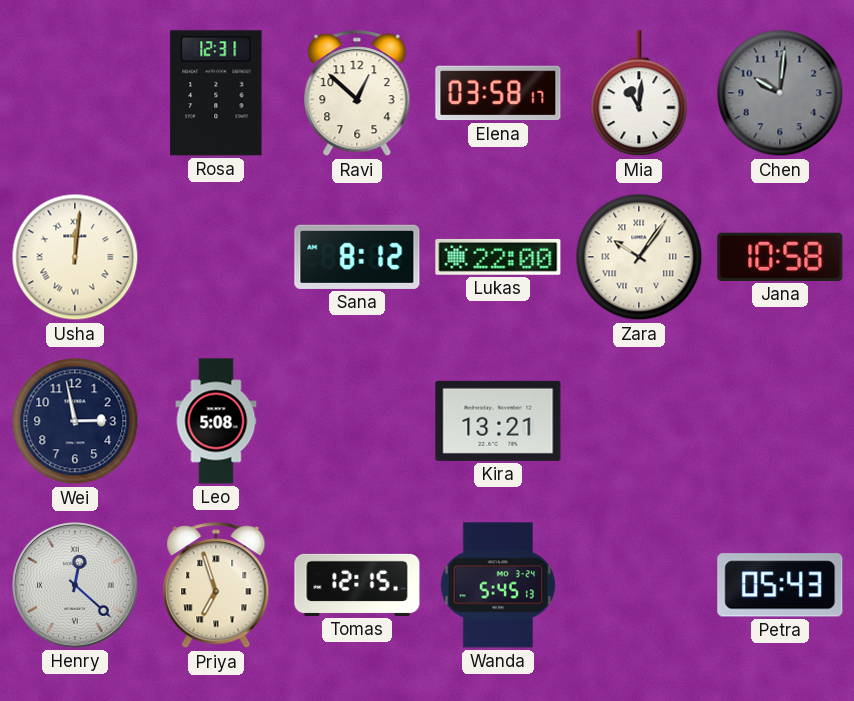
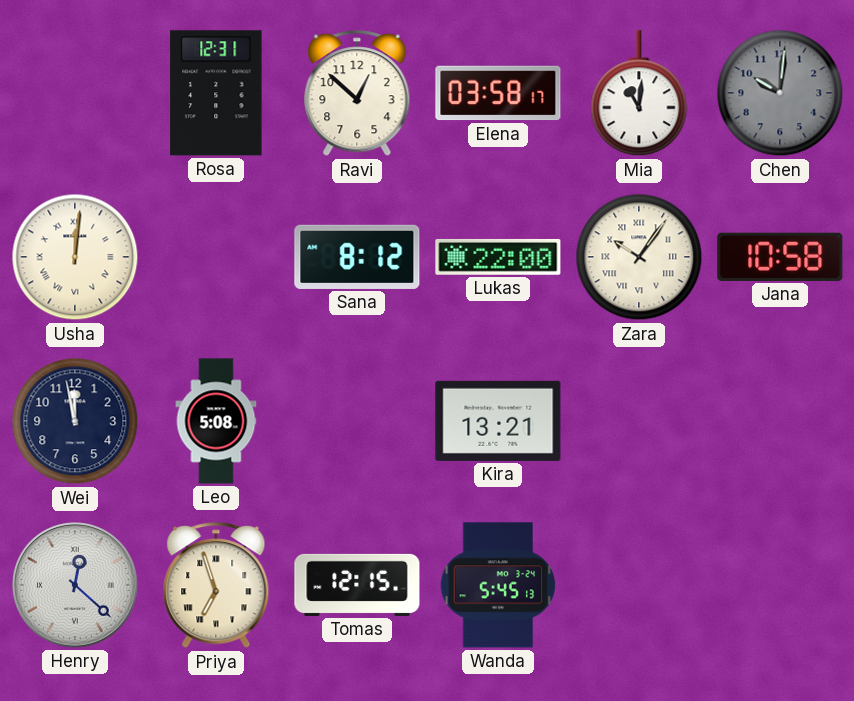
Wei: 2:58 -> 11:58
Petra: 05:43 -> none
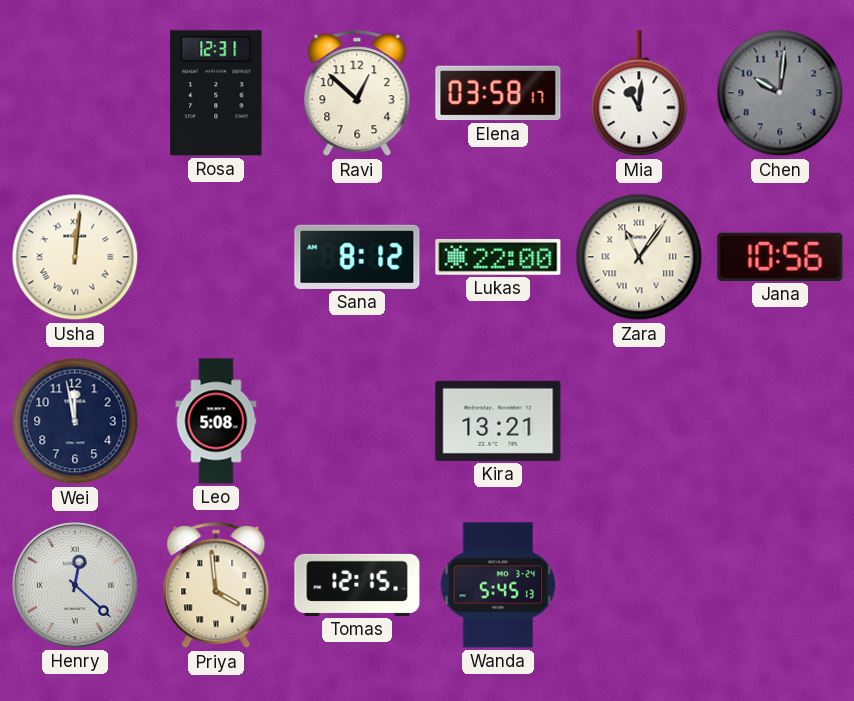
Zara: 10:06 -> 11:06
Jana: 10:58 -> 10:56
Priya: 6:57 -> 3:59
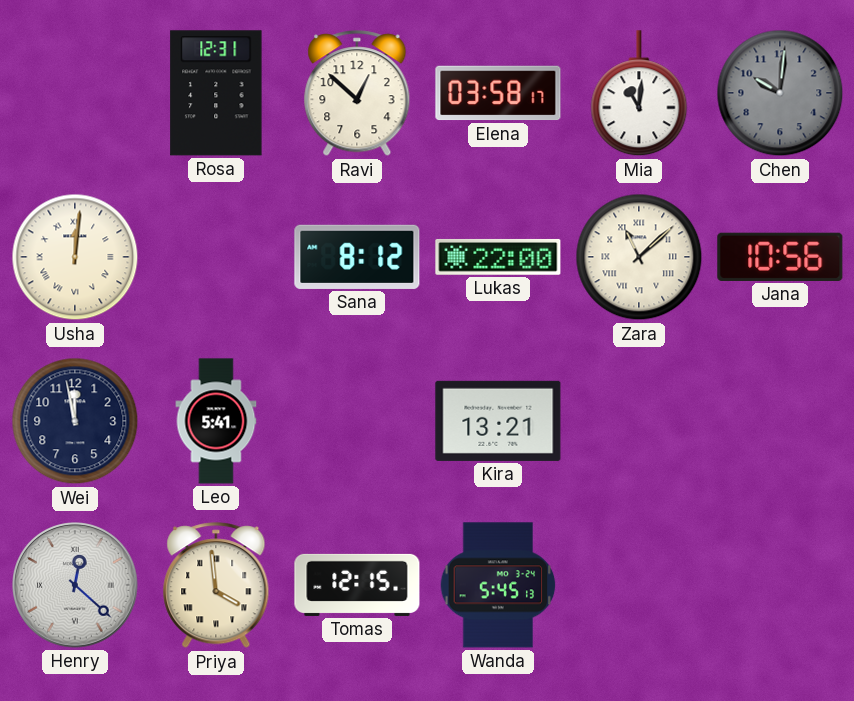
Zara: 11:06 -> 11:08
Leo: 5:08 -> 5:41
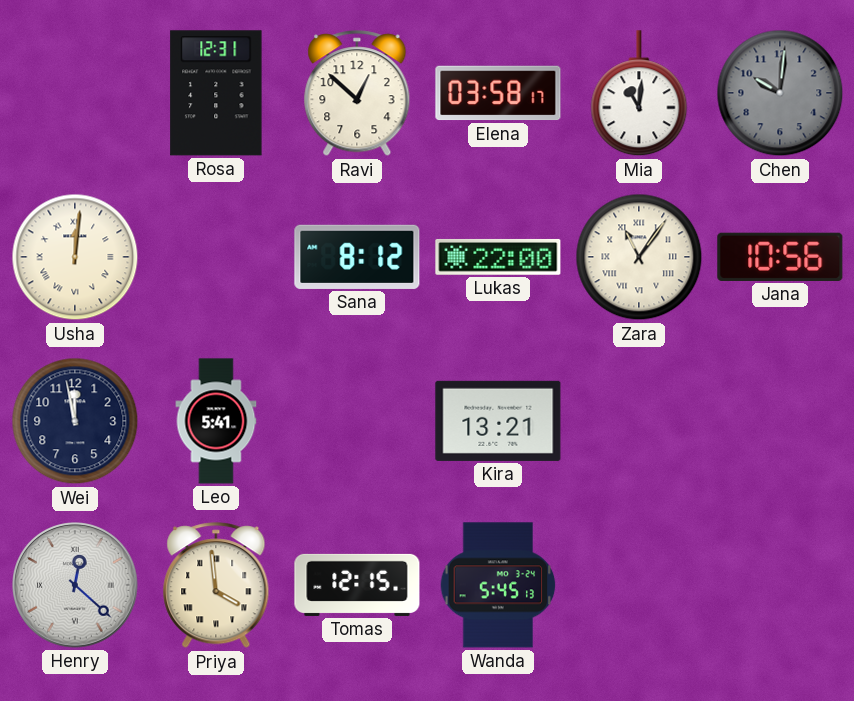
Zara: 11:08 -> 11:06
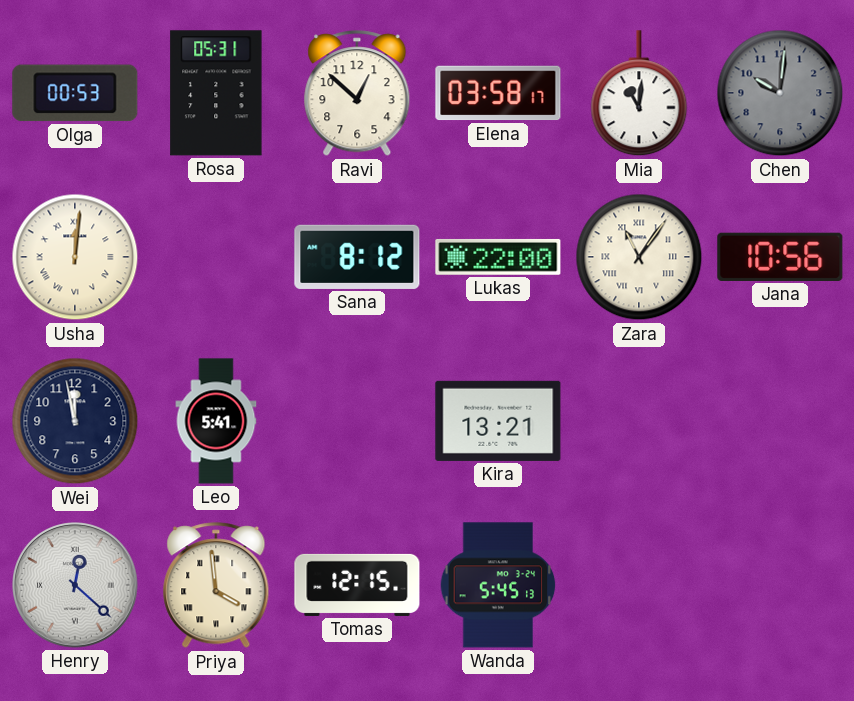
Olga: none -> 00:53
Rosa: 12:31 -> 05:31
